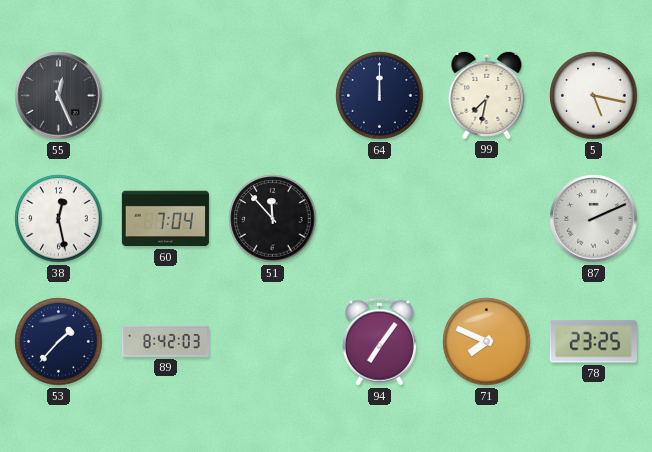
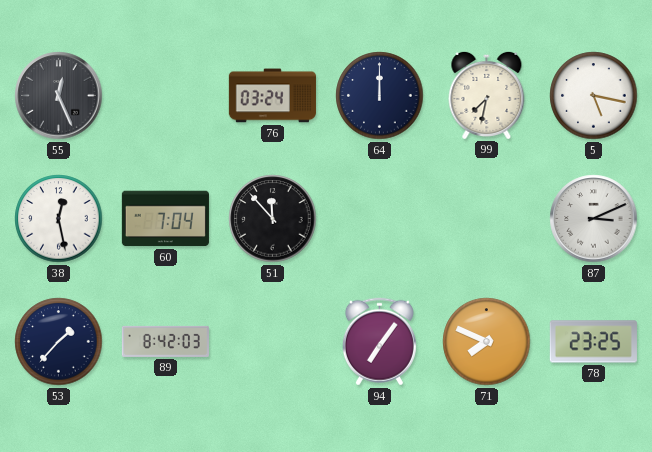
76: none -> 03:24
87: 2:11 -> 3:11
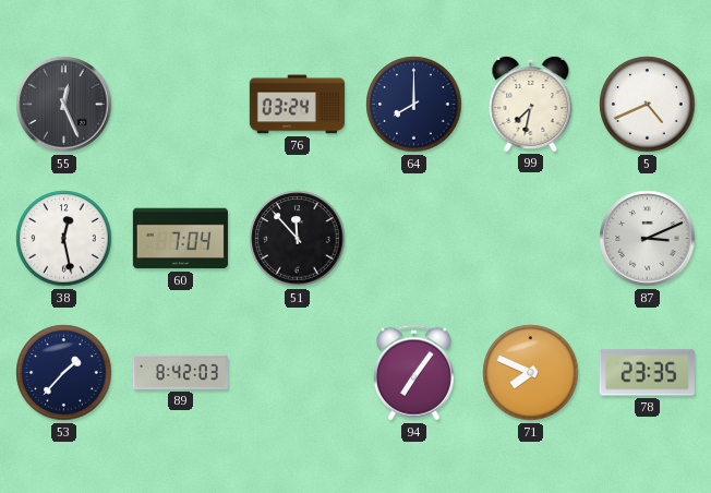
64: 12:00 -> 8:00
5: 5:17 -> 4:41
78: 23:25 -> 23:35
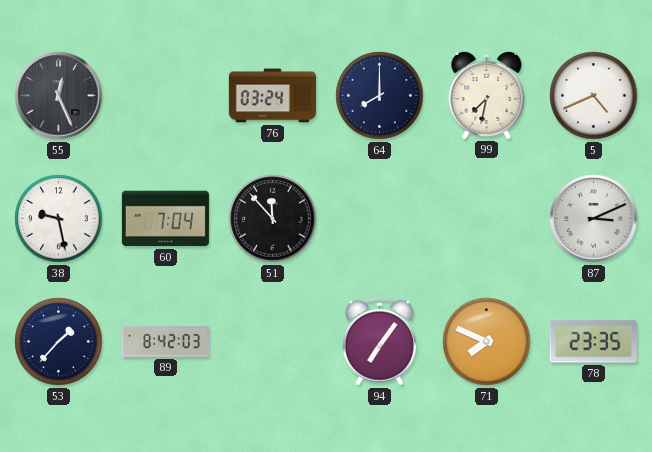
38: 12:28 -> 9:28
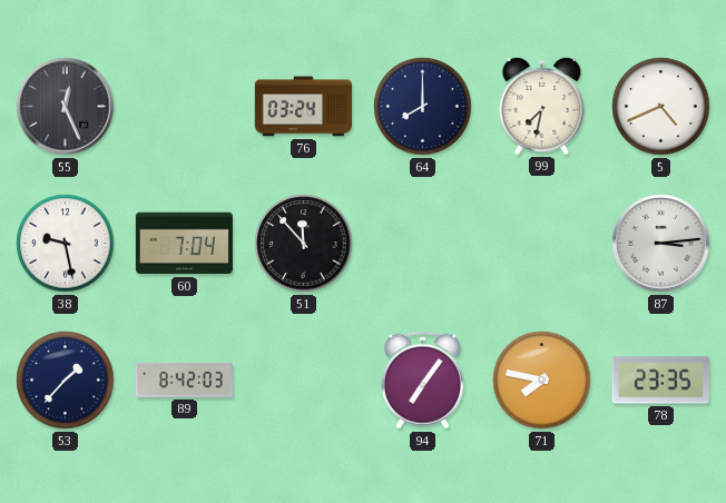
87: 3:11 -> 3:14
71: 7:49 -> 7:47
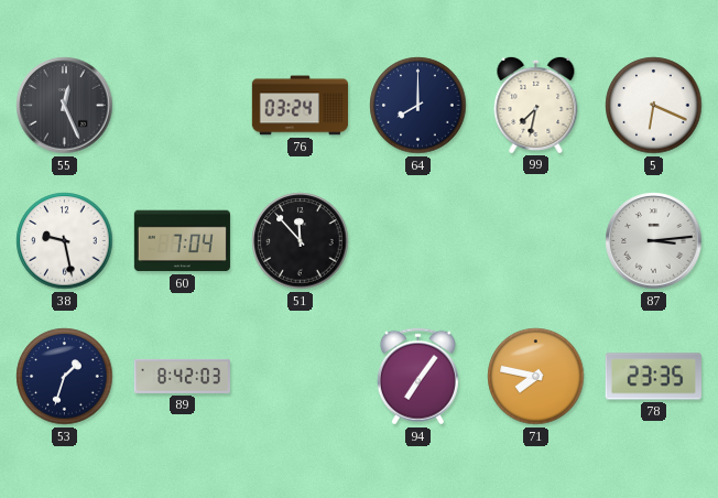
5: 4:41 -> 6:19
53: 1:37 -> 1:33
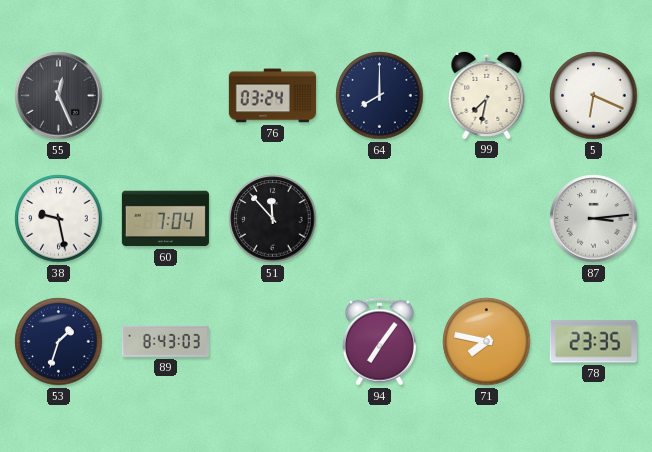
89: 8:42 -> 8:43
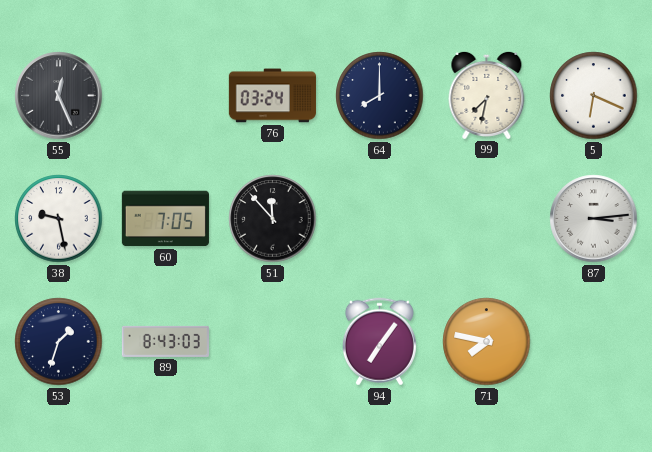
60: 7:04 -> 7:05
78: 23:35 -> none
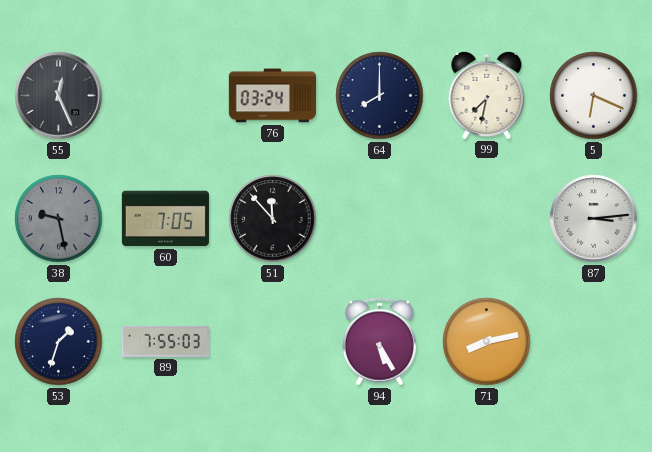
38 dial: white -> grey
89: 8:43 -> 7:55
94: 7:06 -> 5:25
71: 7:47 -> 8:13
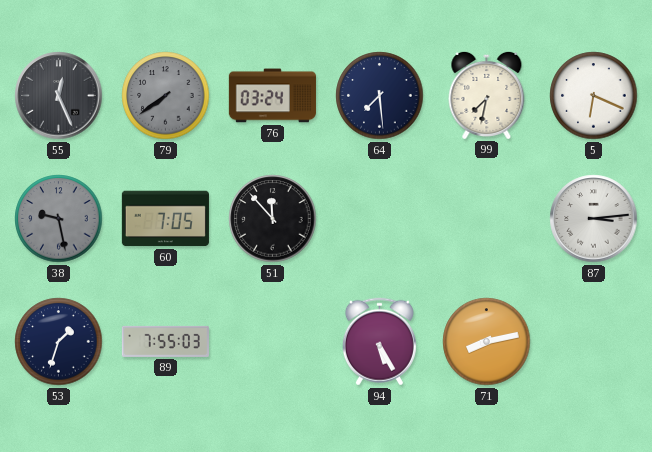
79: none -> 7:39
64: 8:00 -> 7:29
